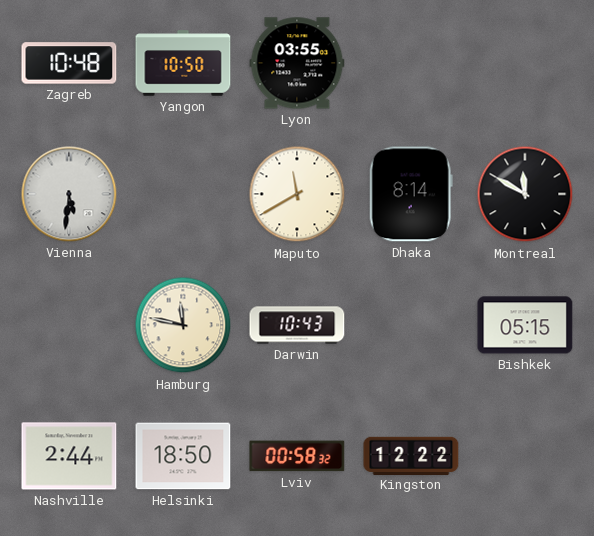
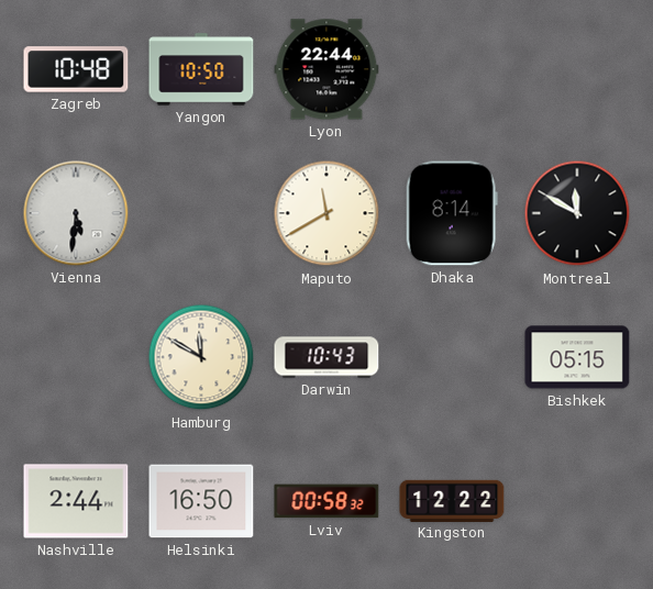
Lyon: 03:55 -> 22:44
Hamburg: 11:47 -> 11:50
Helsinki: 18:50 -> 16:50
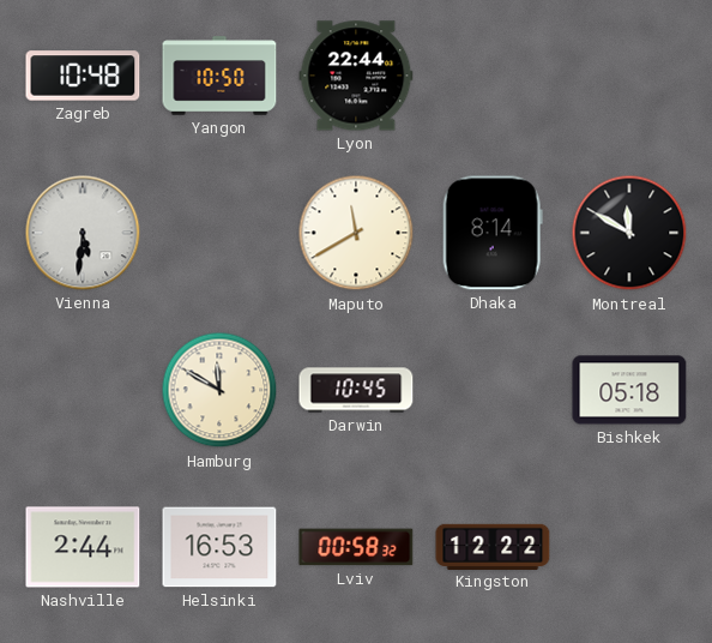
Darwin: 10:43 -> 10:45
Bishkek: 05:15 -> 05:18
Helsinki: 16:50 -> 16:53
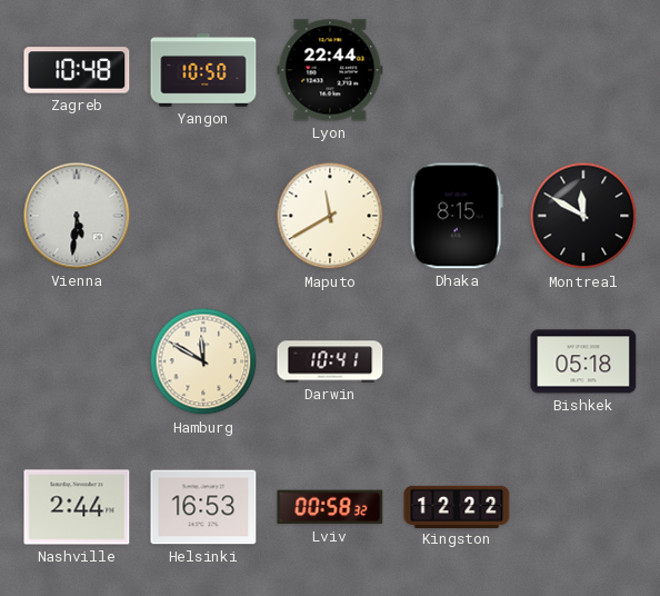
Dhaka: 8:14 -> 8:15
Darwin: 10:45 -> 10:41
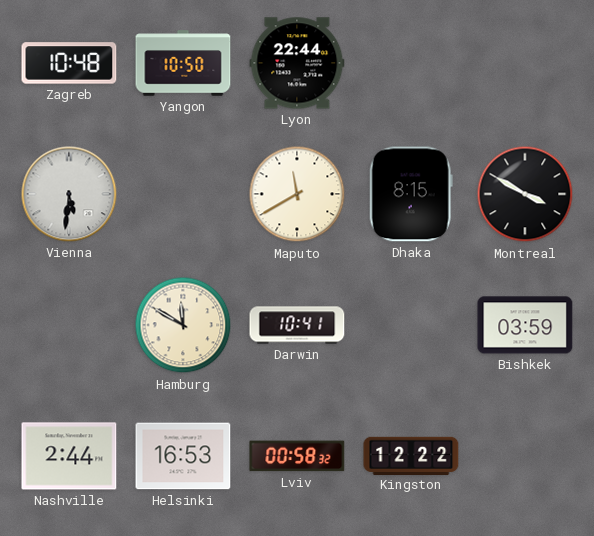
Montreal: 11:50 -> 3:50
Bishkek: 05:18 -> 03:59
